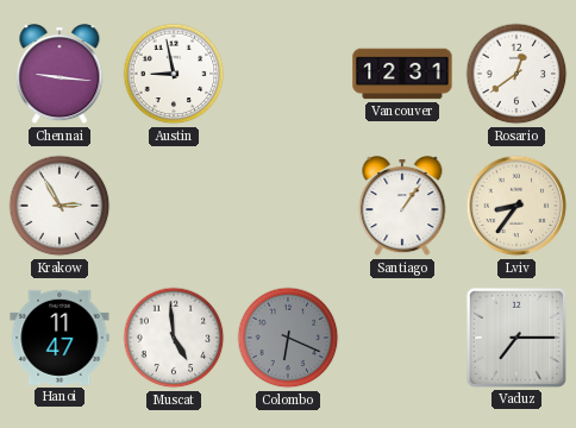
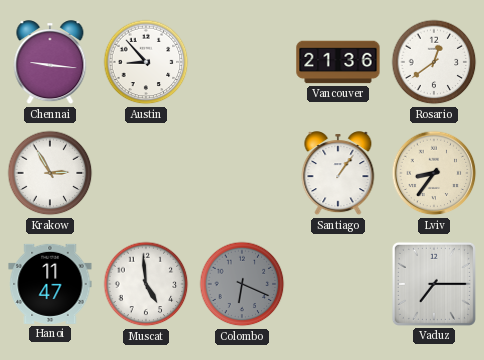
Austin: 8:58 -> 8:53
Vancouver: 12:31 -> 21:36
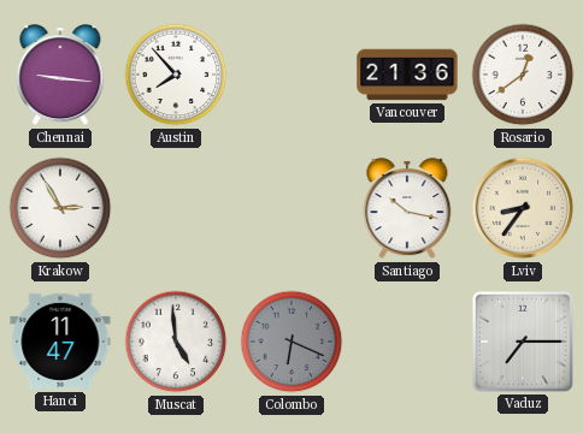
Austin: 8:53 -> 7:53
Santiago: 1:06 -> 10:17
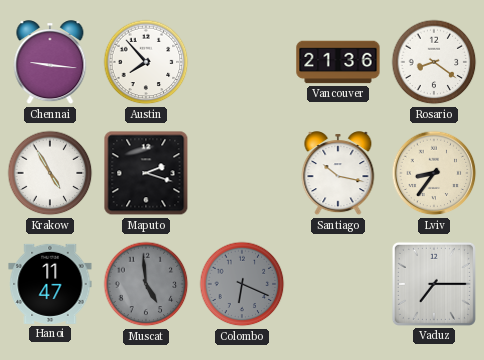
Rosario: 12:39 -> 8:21
Krakow: 2:55 -> 4:55
Maputo: none -> 2:18
Muscat dial: white -> grey
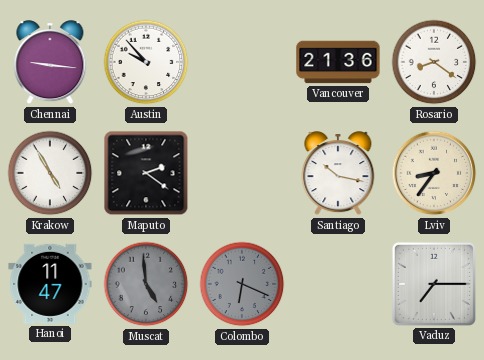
Austin: 7:53 -> 9:53
Maputo: 2:18 -> 2:21
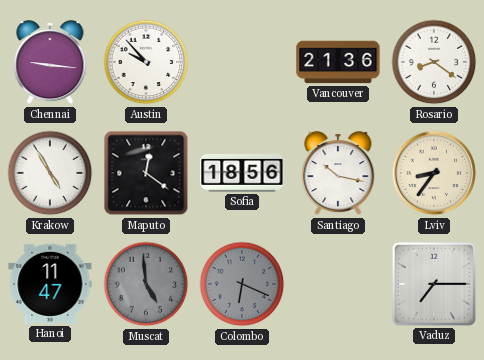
Maputo: 2:21 -> 12:21
Sofia: none -> 18:56
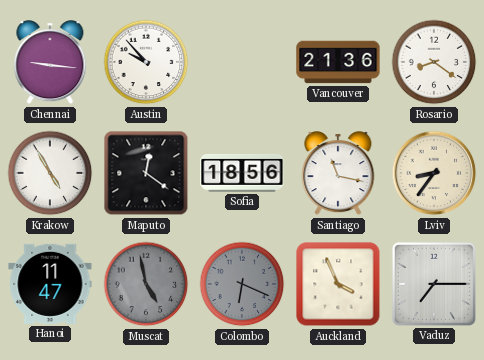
Santiago: 10:17 -> 11:17
Muscat: 4:59 -> 4:58
Auckland: none -> 3:56
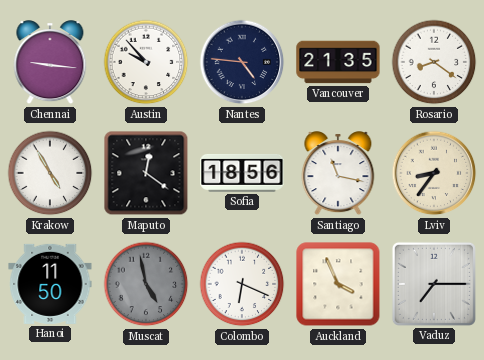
Nantes: none -> 4:46
Vancouver: 21:36 -> 21:35
Hanoi: 11:47 -> 11:50
Colombo dial: grey -> white
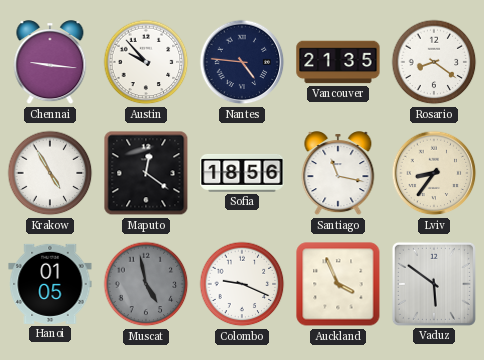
Hanoi: 11:50 -> 01:05
Colombo: 6:19 -> 9:19
Vaduz: 7:15 -> 5:51
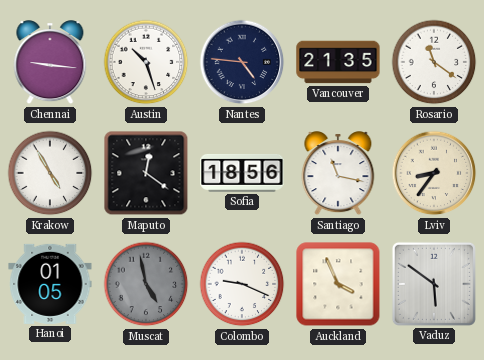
Austin: 9:53 -> 10:27
Rosario: 8:21 -> 11:21
